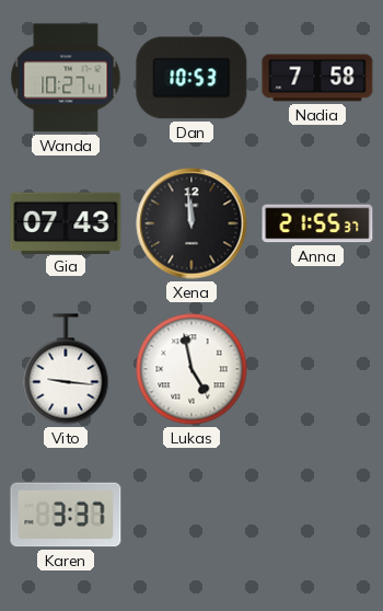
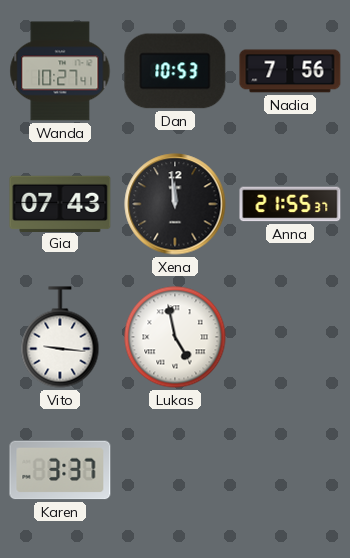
Nadia: 7:58 -> 7:56
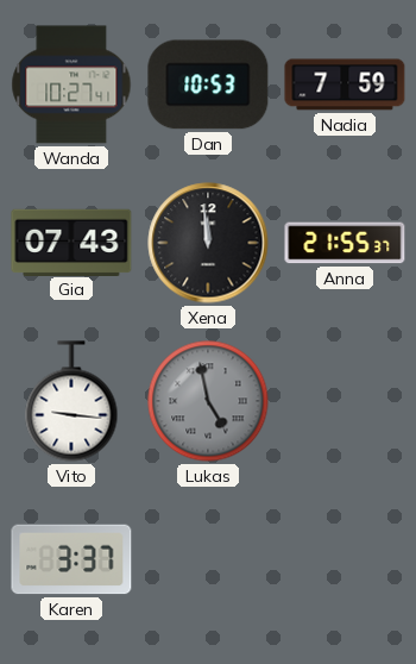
Nadia: 7:56 -> 7:59
Lukas dial: white -> grey
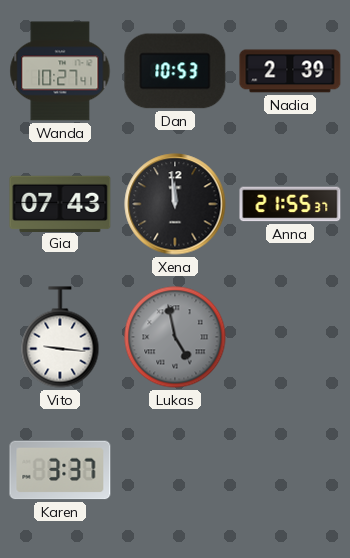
Nadia: 7:59 -> 2:39
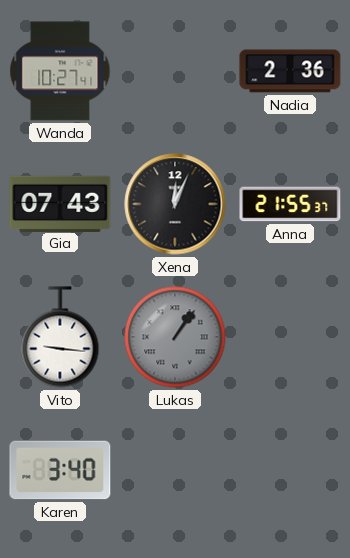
Dan: 10:53 -> none
Nadia: 2:39 -> 2:36
Xena: 11:59 -> 12:04
Lukas: 4:58 -> 1:06
Karen: 3:37 -> 3:40
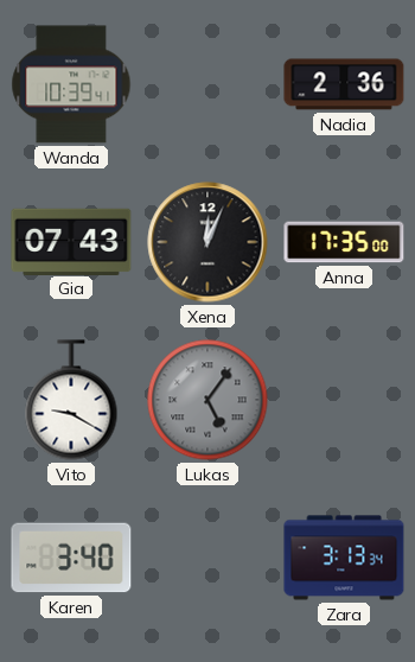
Wanda: 10:27 -> 10:39
Anna: 21:55 -> 17:35
Vito: 9:16 -> 9:20
Lukas: 1:06 -> 5:06
Zara: none -> 3:13
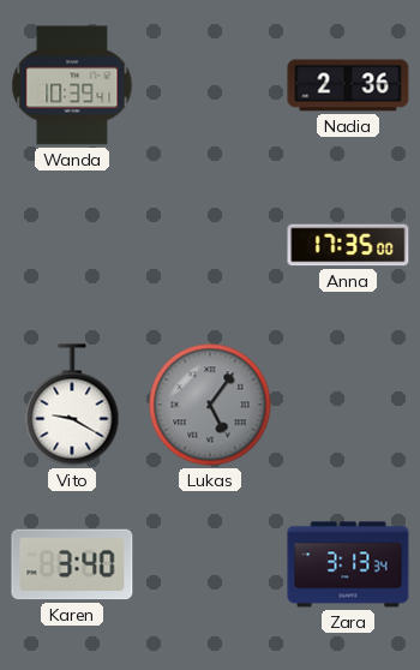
Gia: 07:43 -> none
Xena: 12:04 -> none
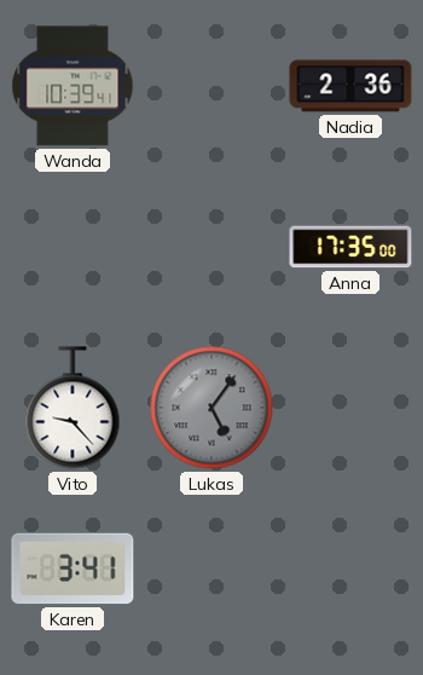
Vito: 9:20 -> 9:23
Karen: 3:40 -> 3:41
Zara: 3:13 -> none
